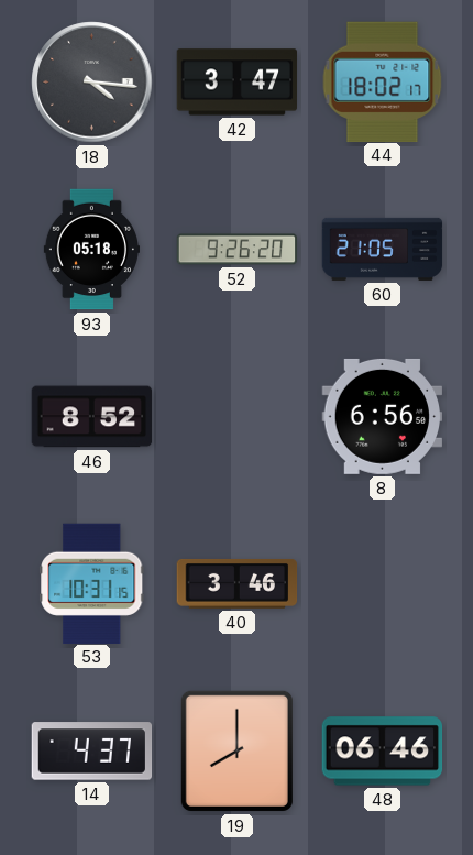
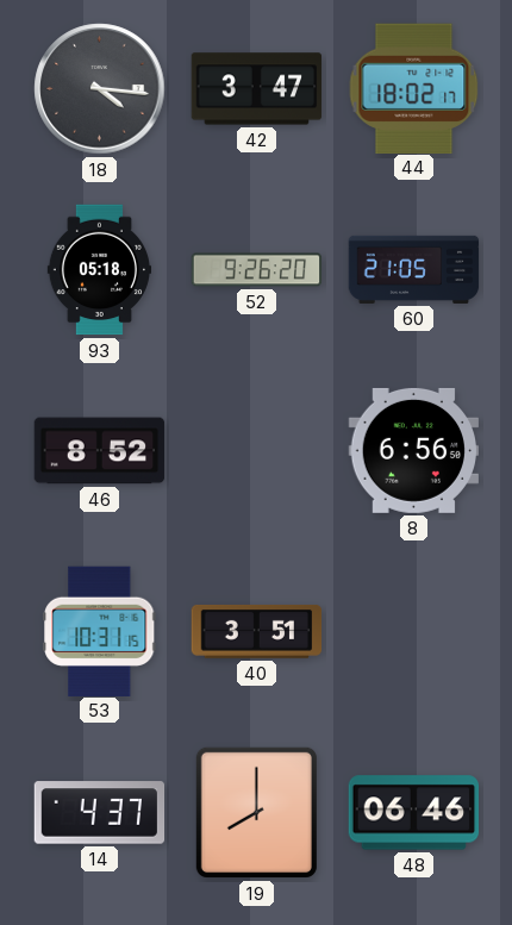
40: 3:46 -> 3:51
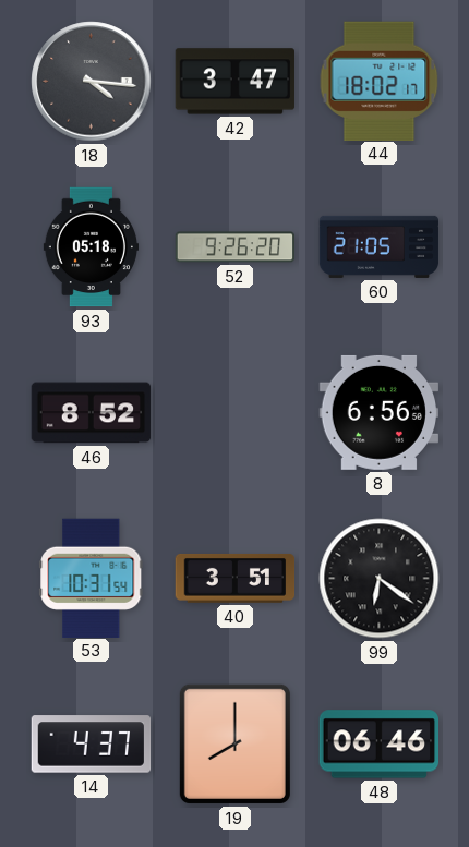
53: 10:31:15 -> 10:31:54
99: none -> 6:21
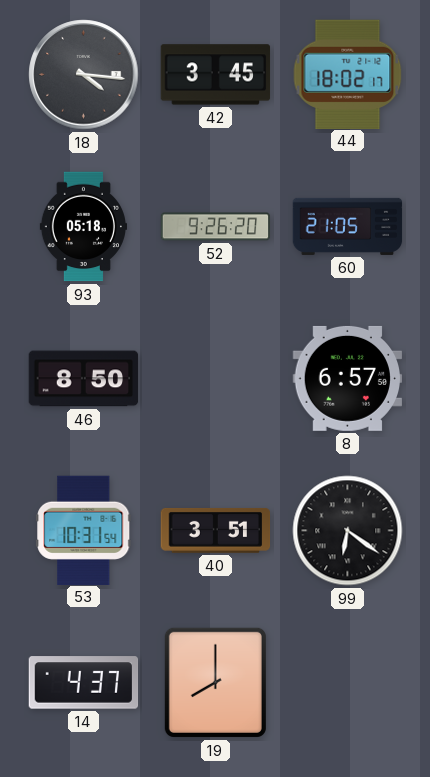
42: 3:47 -> 3:45
46: 8:52 -> 8:50
8: 6:56 -> 6:57
48: 06:46 -> none
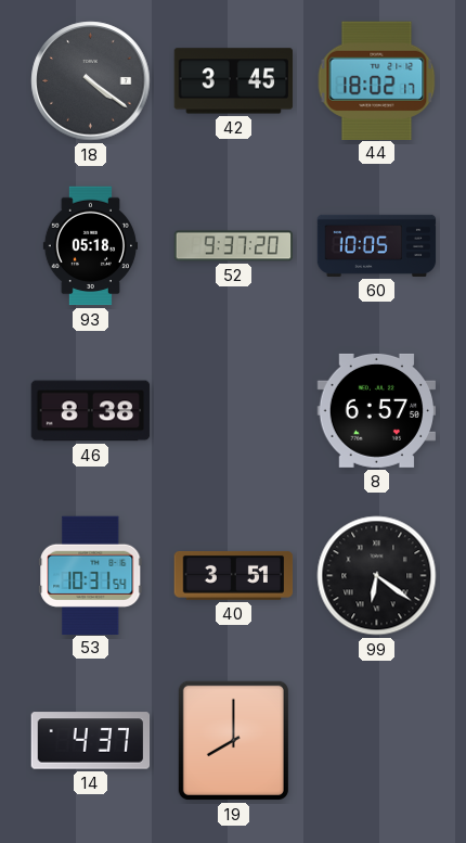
18: 4:16 -> 4:21
52: 9:26 -> 9:37
60: 21:05 -> 10:05
46: 8:50 -> 8:38
